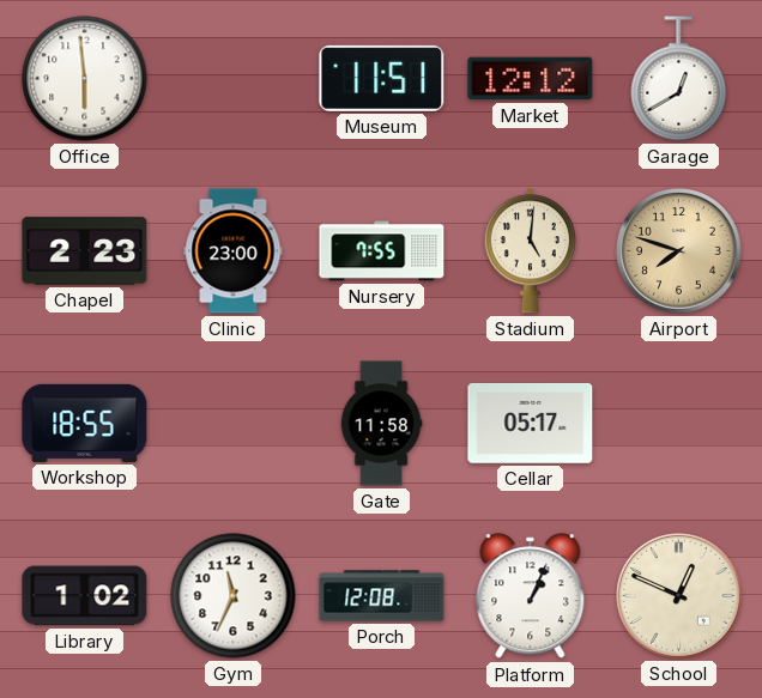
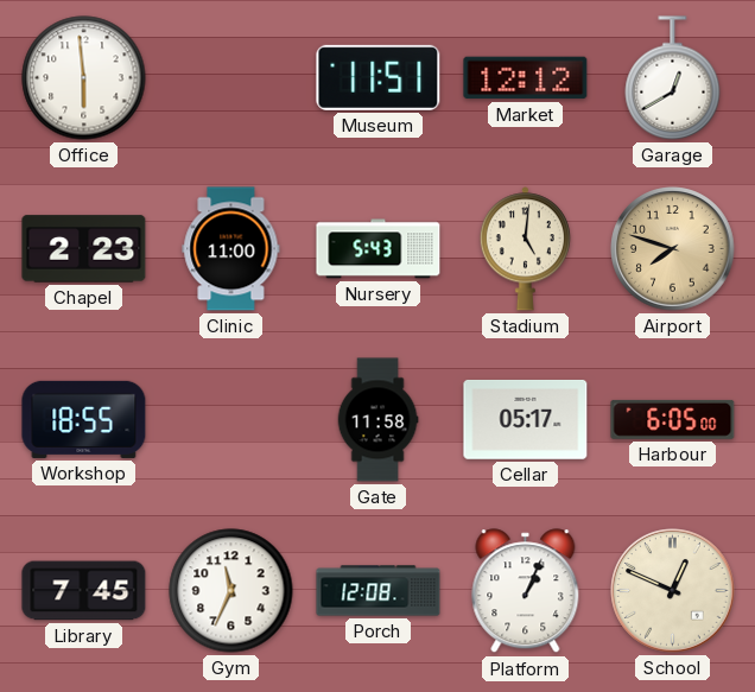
Clinic: 23:00 -> 11:00
Nursery: 7:55 -> 5:43
Harbour: none -> 6:05
Library: 1:02 -> 7:45
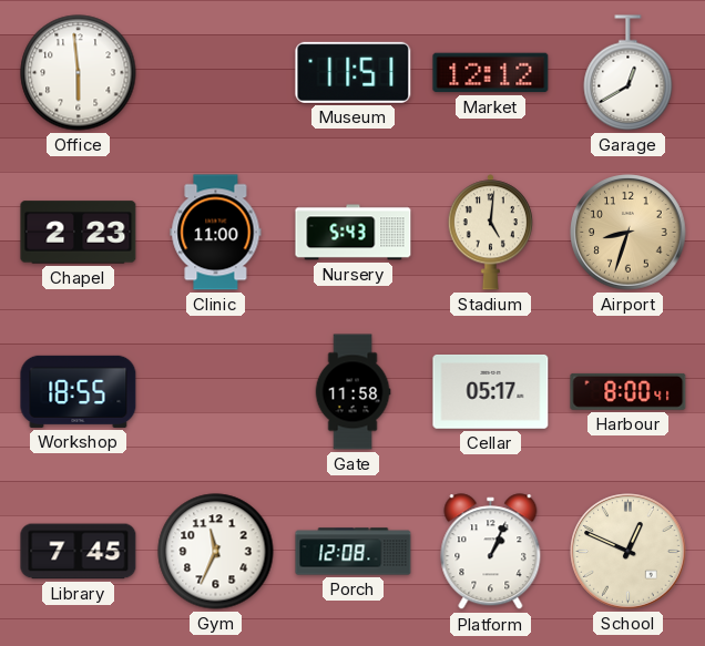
Airport: 7:48 -> 8:33
Harbour: 6:05 -> 8:00
